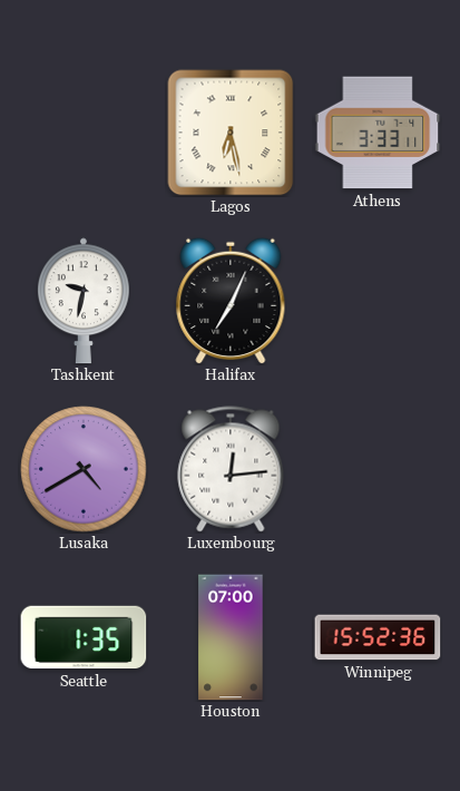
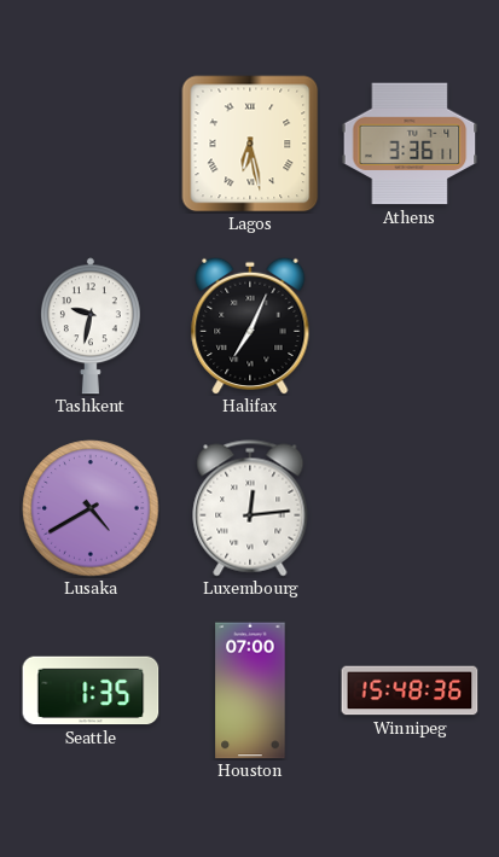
Athens: 3:33 -> 3:36
Winnipeg: 15:52 -> 15:48
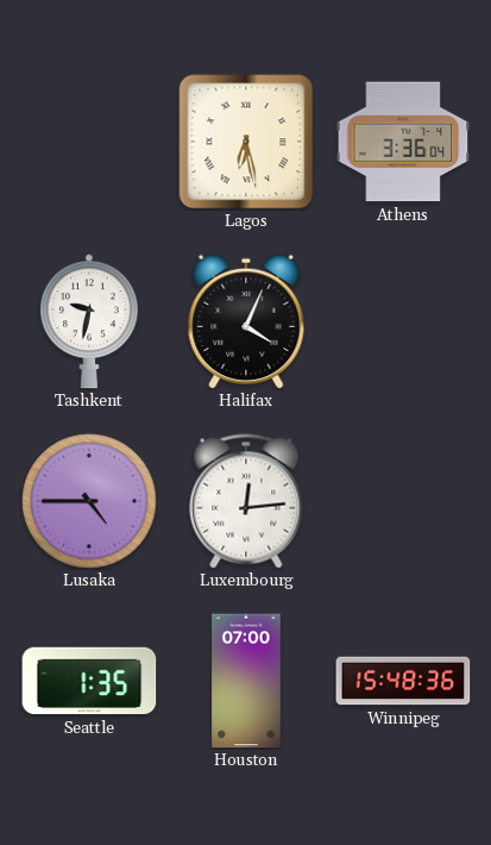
Athens: 3:36:11 -> 3:36:04
Halifax: 7:04 -> 4:04
Lusaka: 4:40 -> 4:45
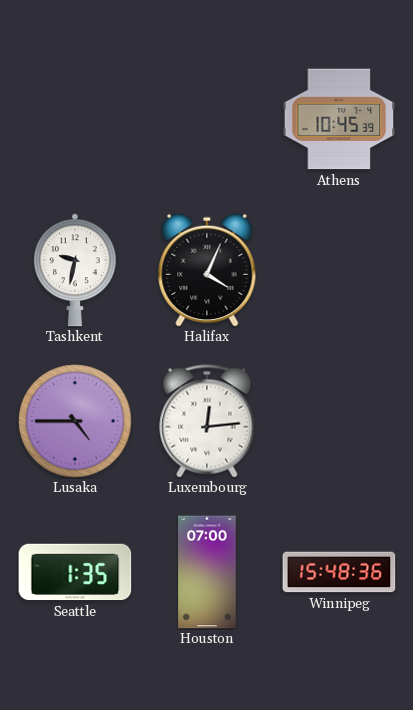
Lagos: 6:28 -> none
Athens: 3:36 -> 10:45
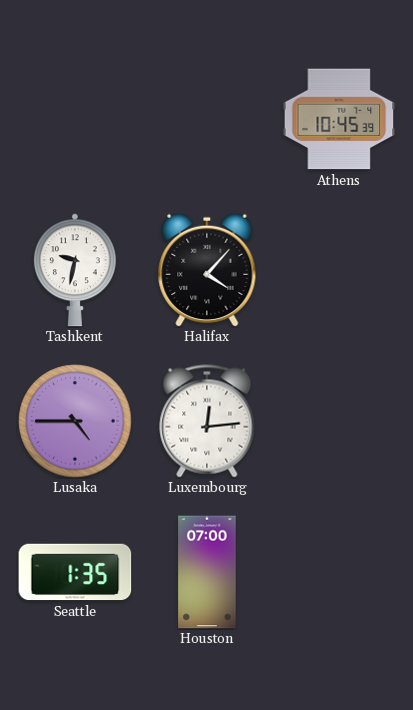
Halifax: 4:04 -> 4:07
Winnipeg: 15:48 -> none
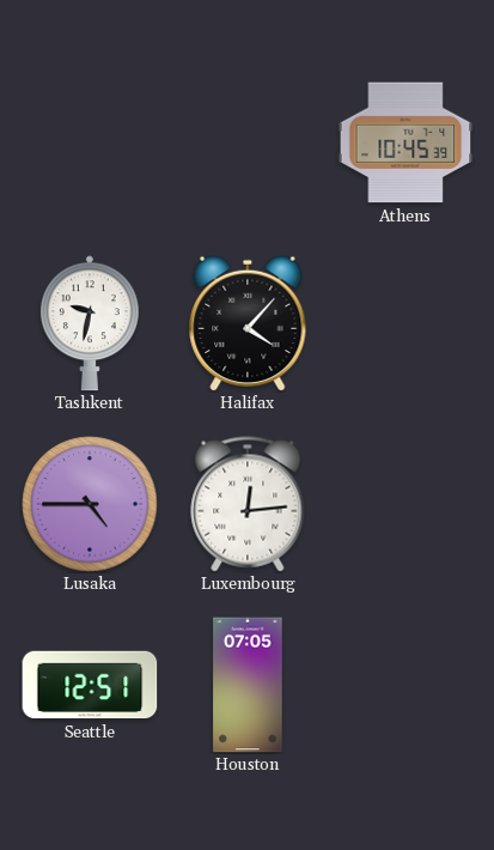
Seattle: 1:35 -> 12:51
Houston: 07:00 -> 07:05
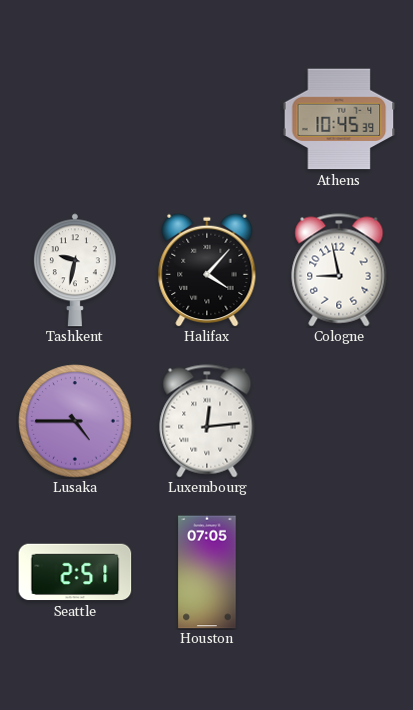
Cologne: none -> 8:58
Seattle: 12:51 -> 2:51
